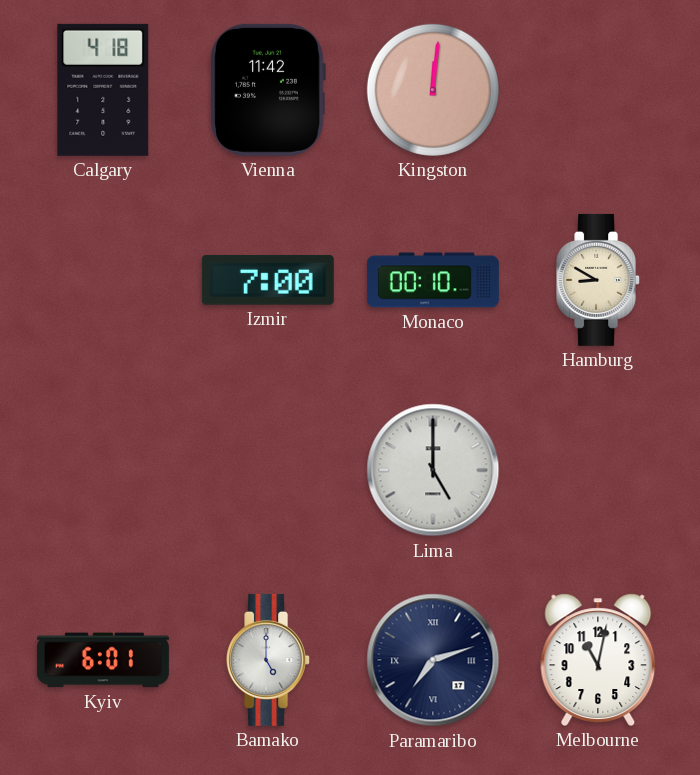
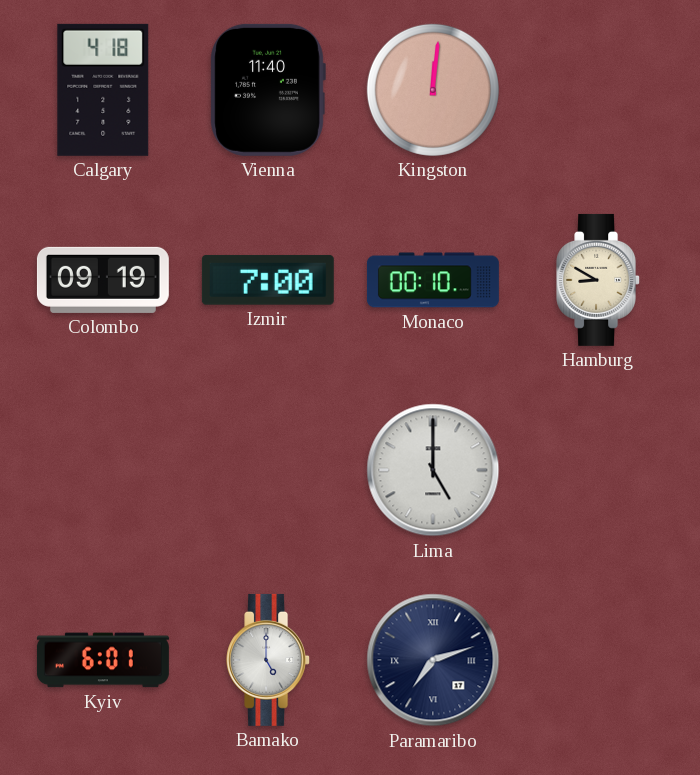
Vienna: 11:42 -> 11:40
Colombo: none -> 09:19
Melbourne: 11:02 -> none
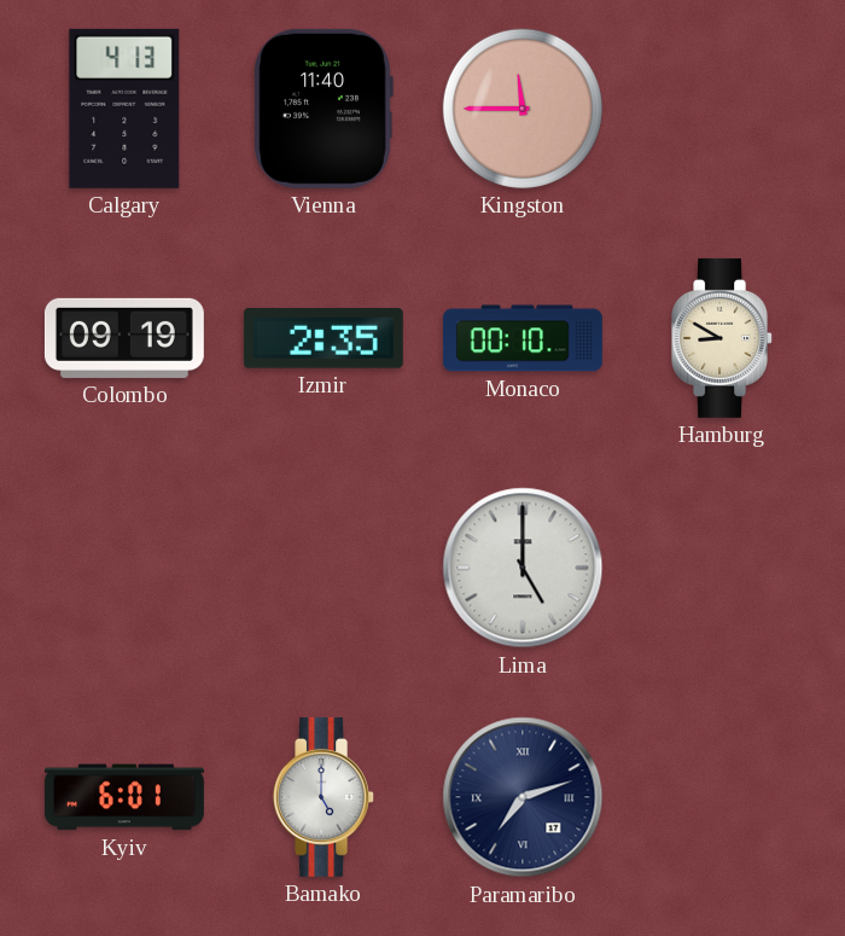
Calgary: 4:18 -> 4:13
Kingston: 12:01 -> 11:45
Izmir: 7:00 -> 2:35
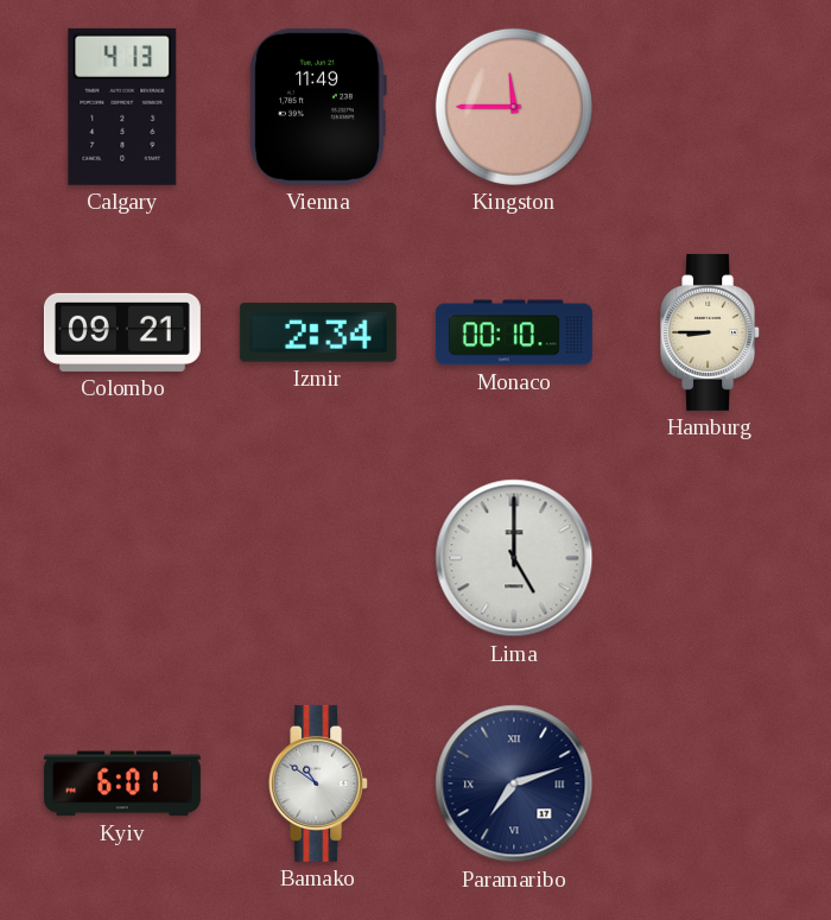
Vienna: 11:40 -> 11:49
Colombo: 09:19 -> 09:21
Izmir: 2:35 -> 2:34
Hamburg: 8:50 -> 8:45
Bamako: 5:00 -> 10:51
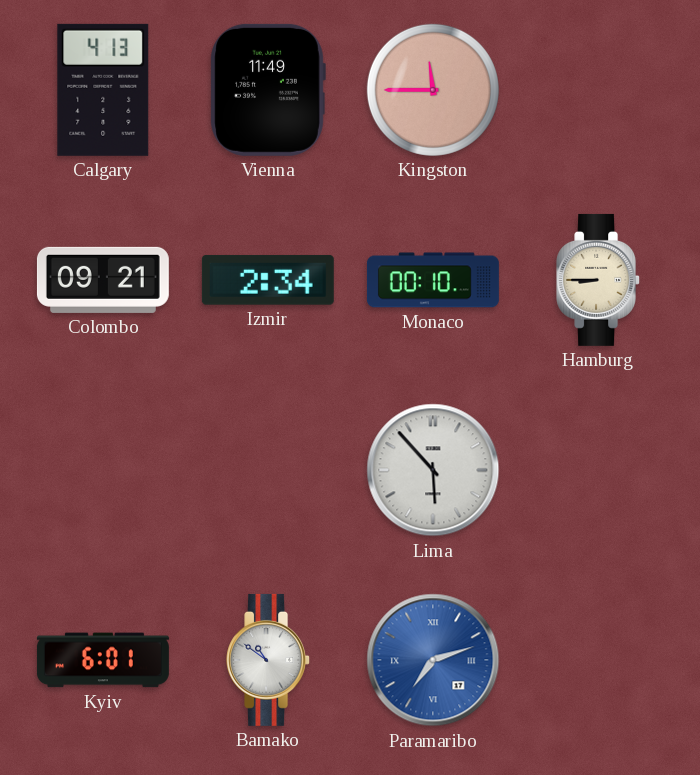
Lima: 5:00 -> 5:53
Paramaribo dial: navy -> blue
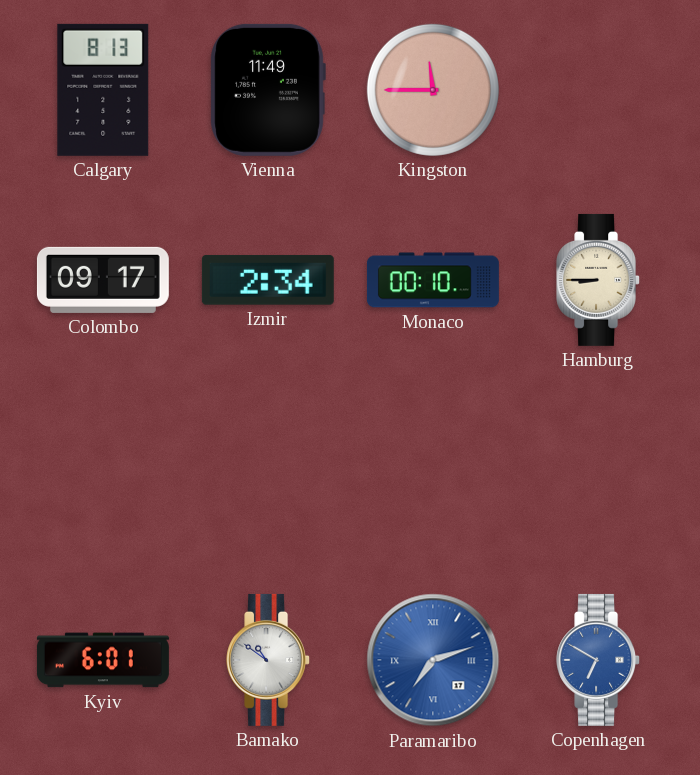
Calgary: 4:13 -> 8:13
Colombo: 09:21 -> 09:17
Lima: 5:53 -> none
Copenhagen: none -> 6:50
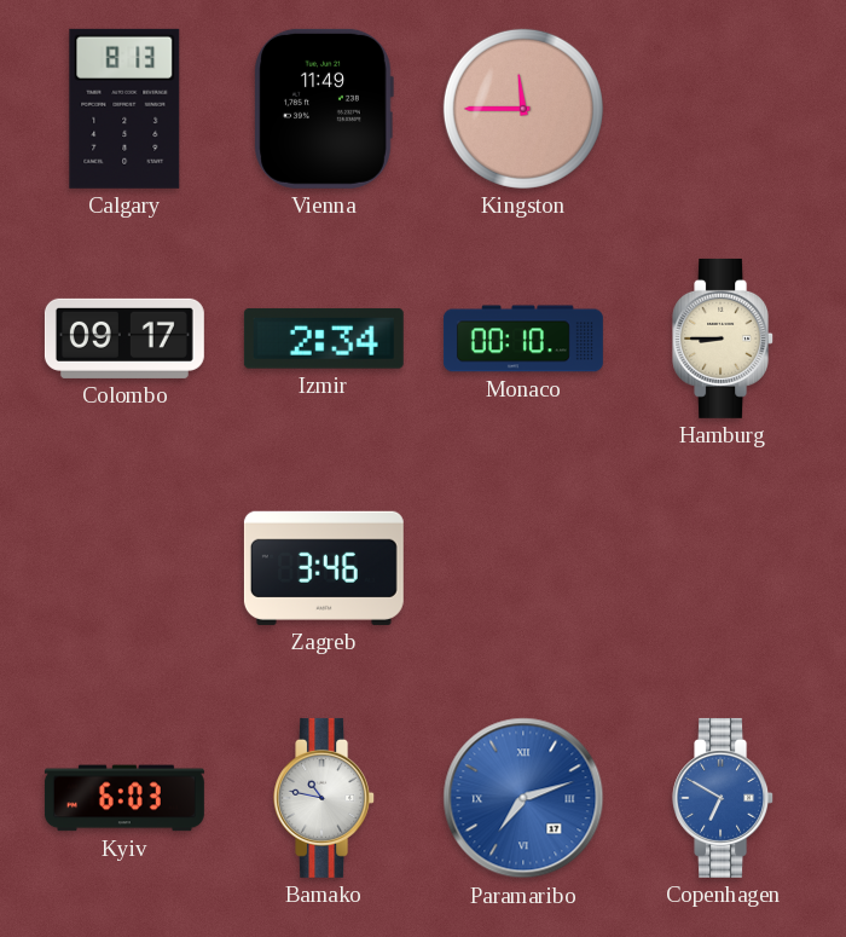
Zagreb: none -> 3:46
Kyiv: 6:01 -> 6:03
Bamako: 10:51 -> 10:47
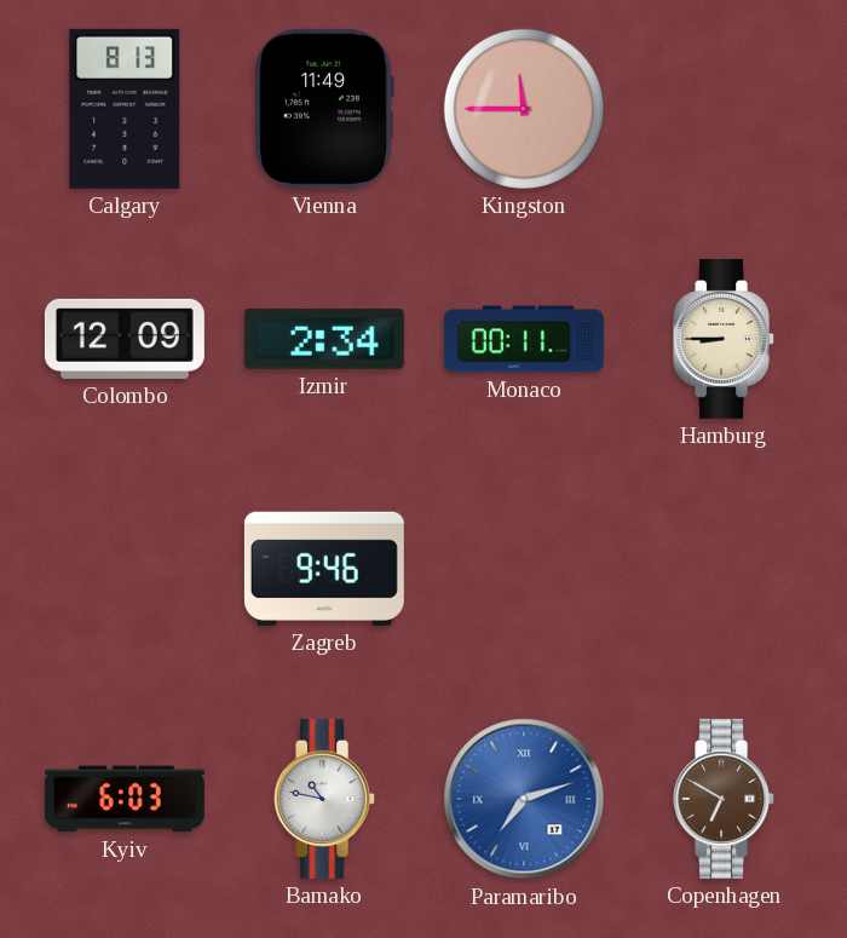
Colombo: 09:17 -> 12:09
Monaco: 00:10 -> 00:11
Zagreb: 3:46 -> 9:46
Copenhagen dial: blue -> brown
